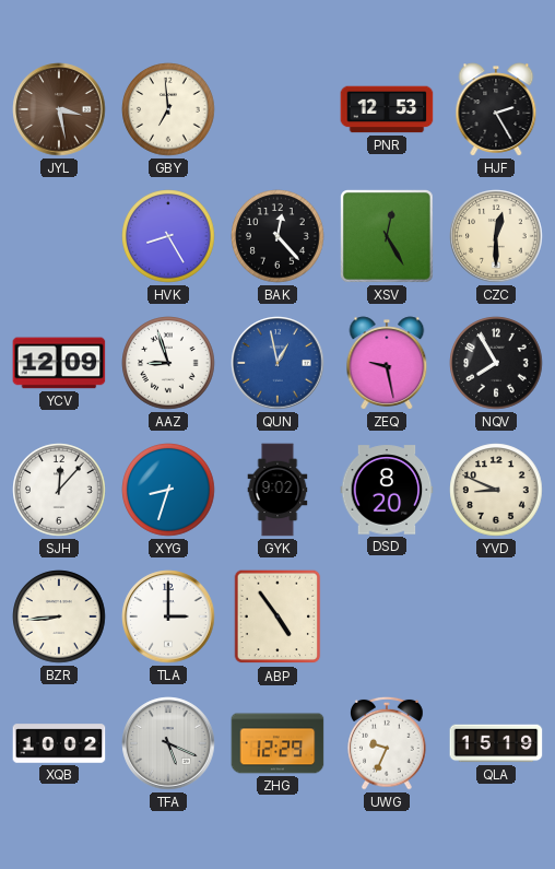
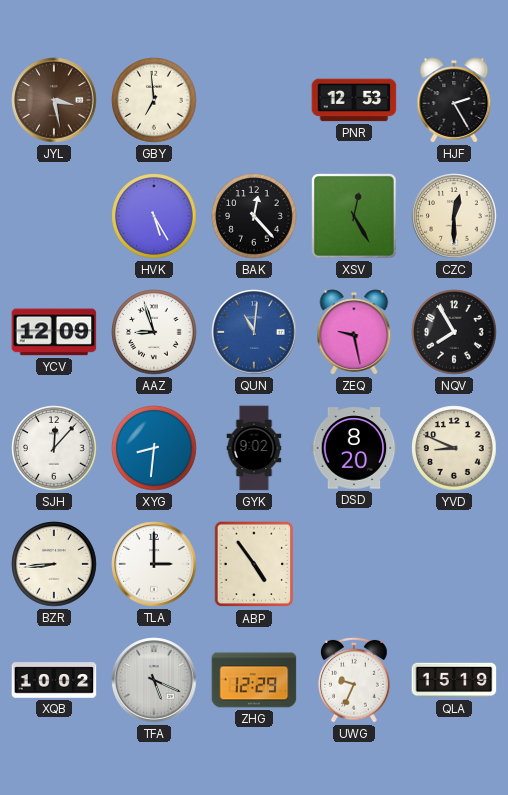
HVK: 8:25 -> 5:25
QUN: 12:58 -> 11:01
XYG: 8:33 -> 8:31
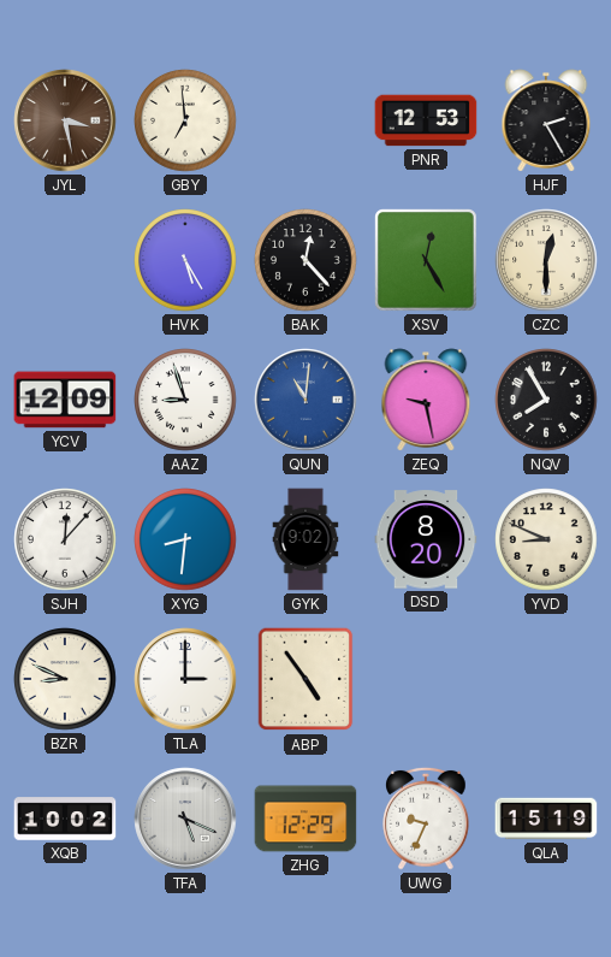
BZR: 8:44 -> 8:49
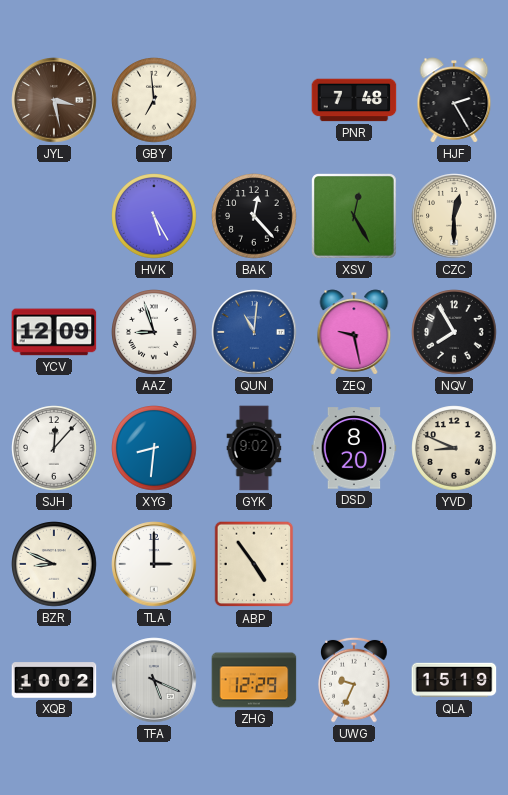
PNR: 12:53 -> 7:48
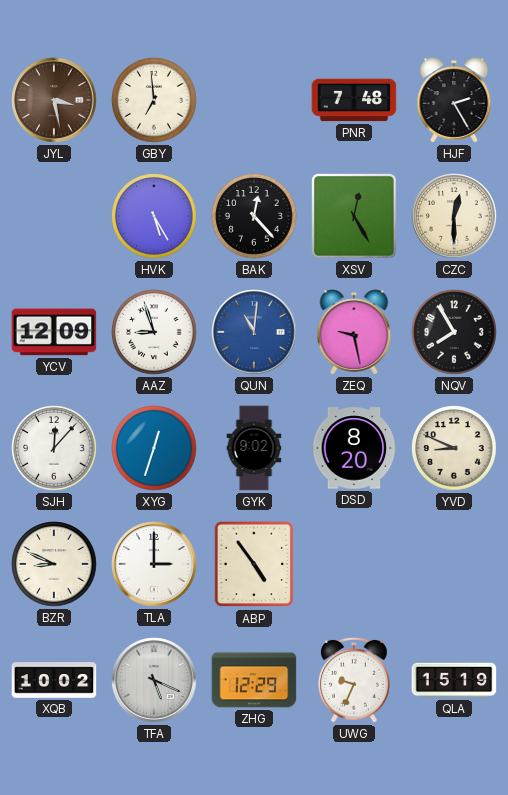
XYG: 8:31 -> 12:33
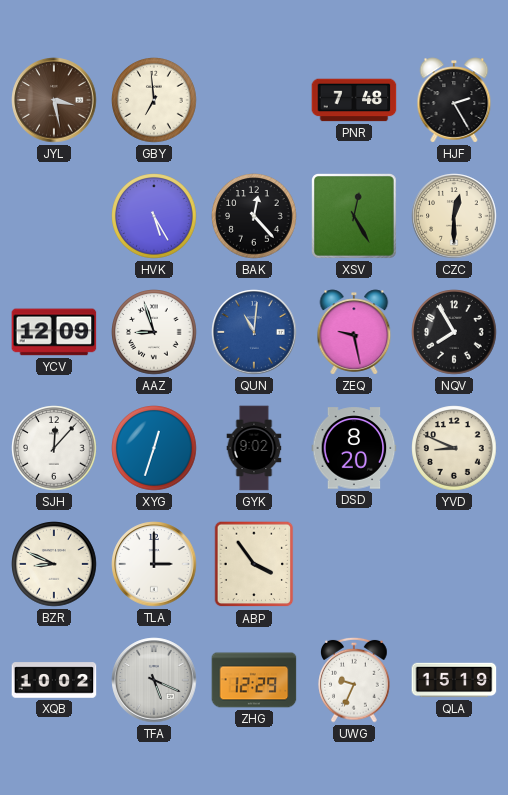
ABP: 4:54 -> 3:54
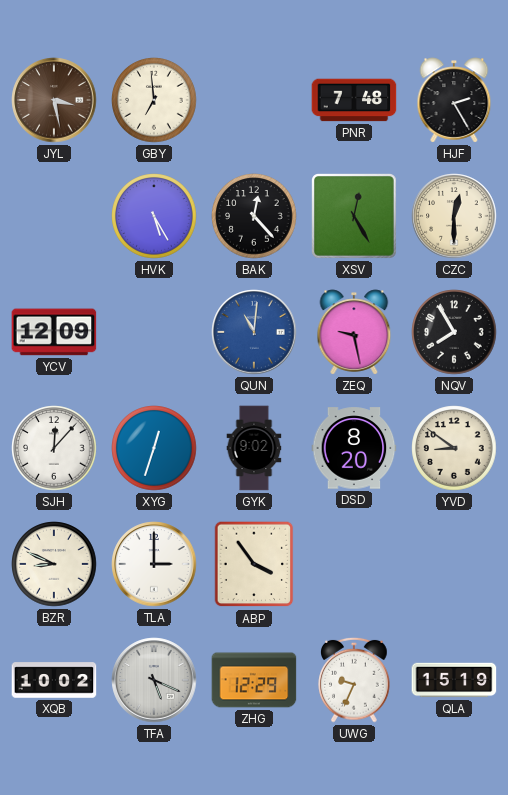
AAZ: 8:57 -> none
YVD: 8:49 -> 8:51
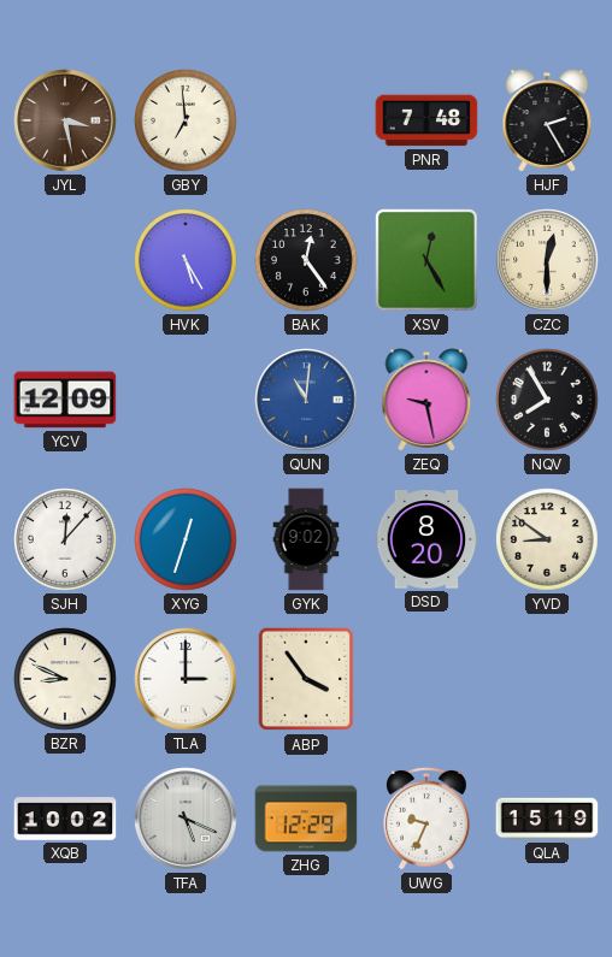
BAK: 12:23 -> 12:24
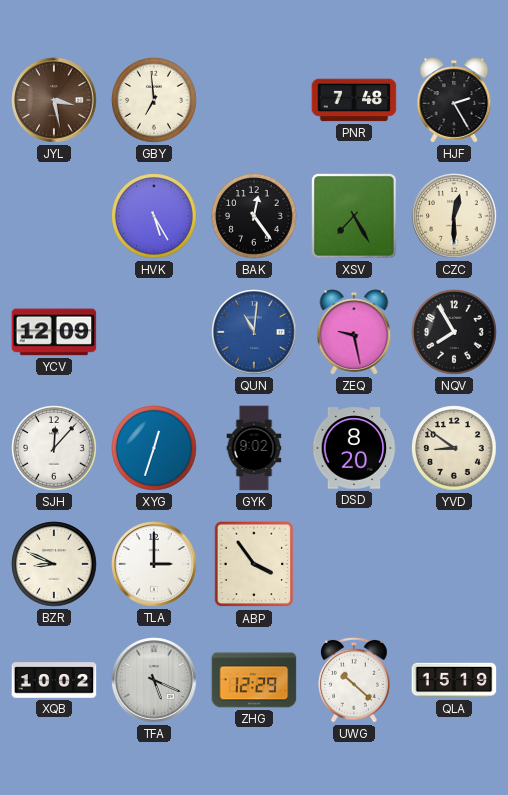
XSV: 12:25 -> 7:25
UWG: 9:34 -> 10:22
